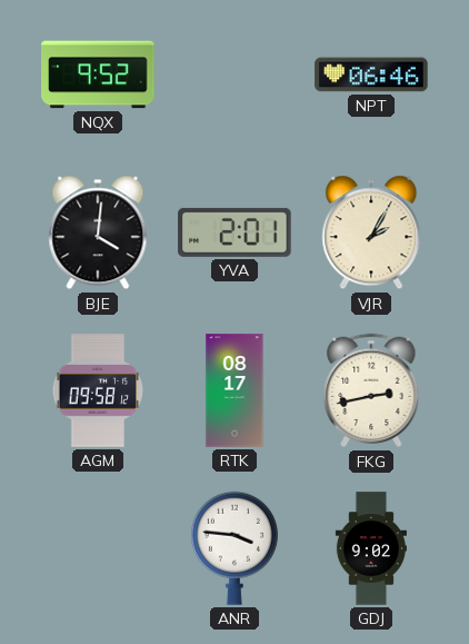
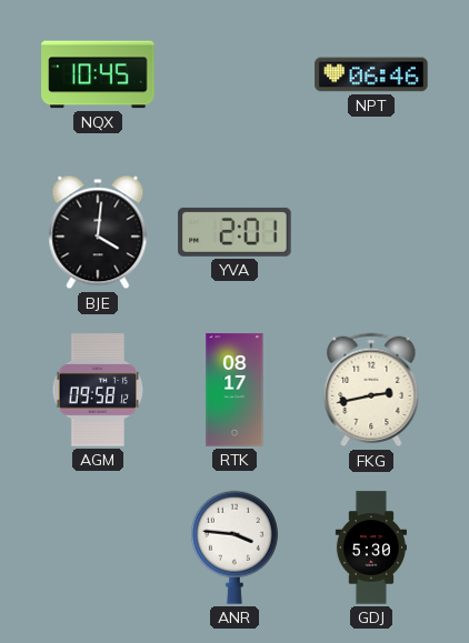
NQX: 9:52 -> 10:45
VJR: 2:05 -> none
GDJ: 9:02 -> 5:30
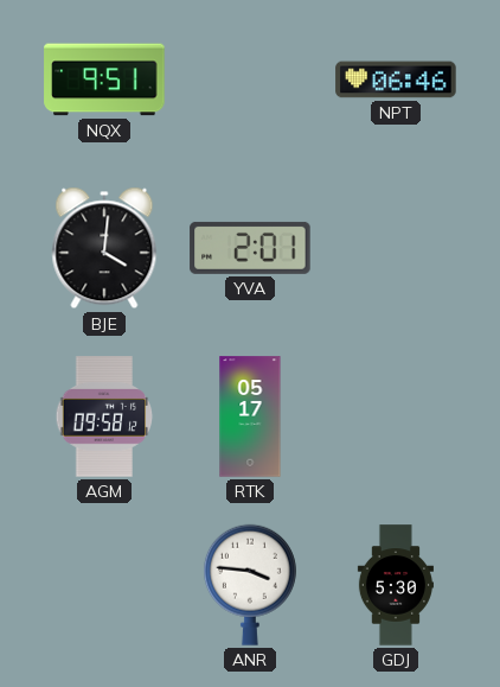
NQX: 10:45 -> 9:51
RTK: 08:17 -> 05:17
FKG: 2:43 -> none
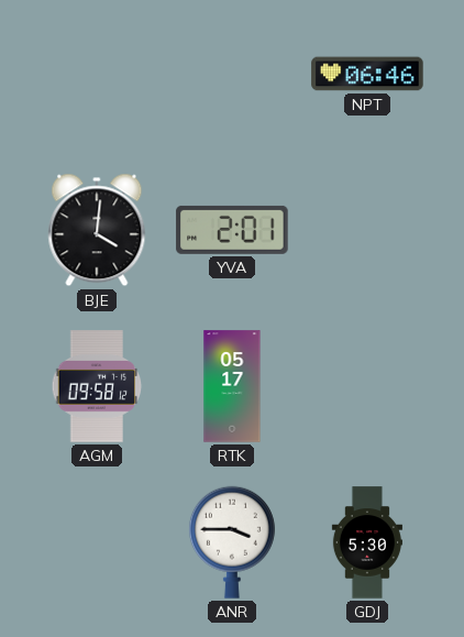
NQX: 9:51 -> none
ANR: 3:46 -> 3:45
